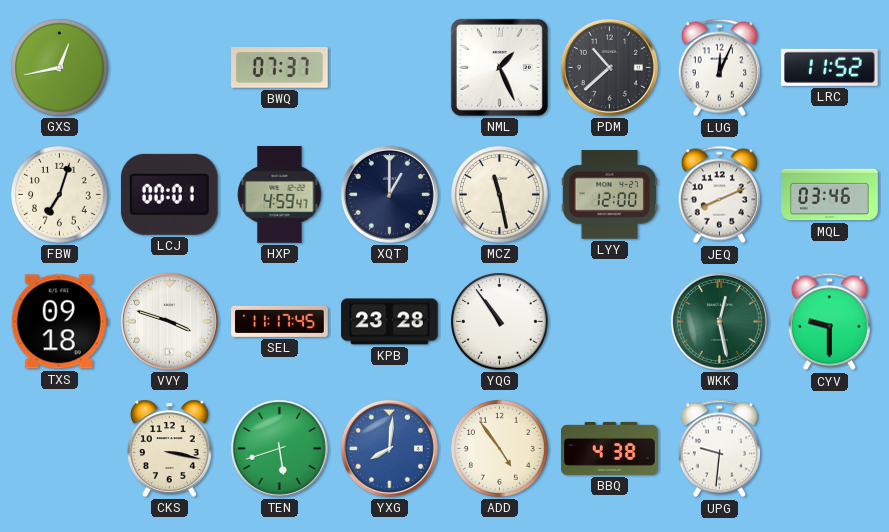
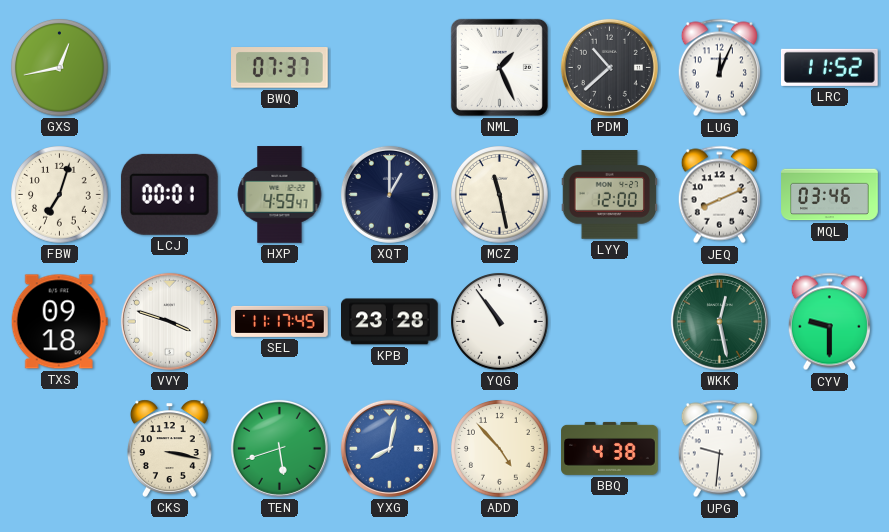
YXG: 8:01 -> 8:02
ADD: 4:54 -> 4:53
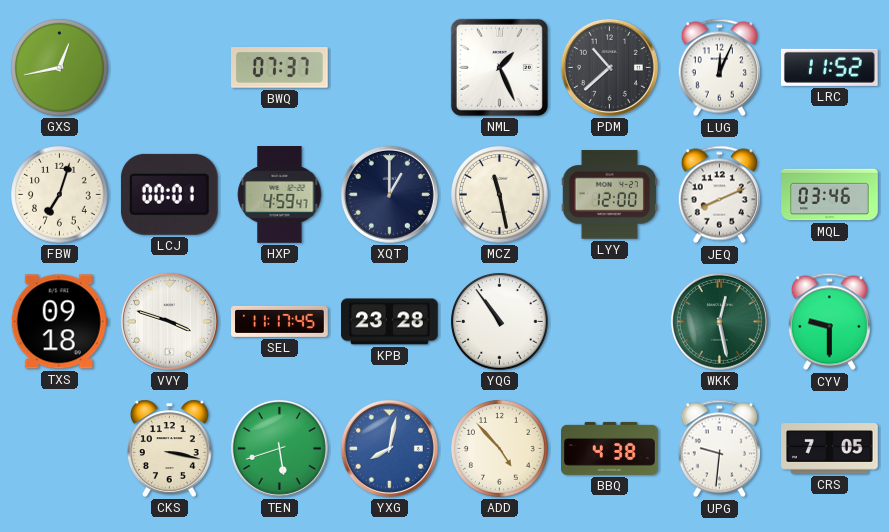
CRS: none -> 7:05
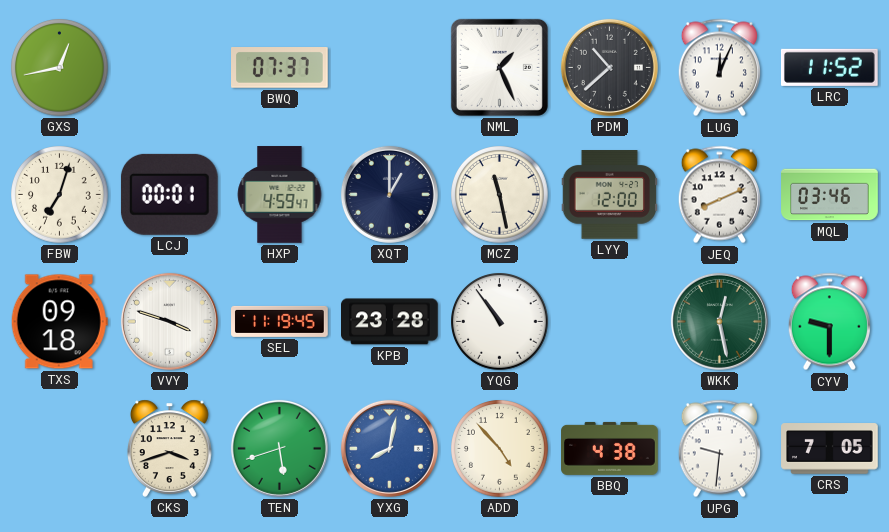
SEL: 11:17 -> 11:19
CKS: 3:17 -> 3:42
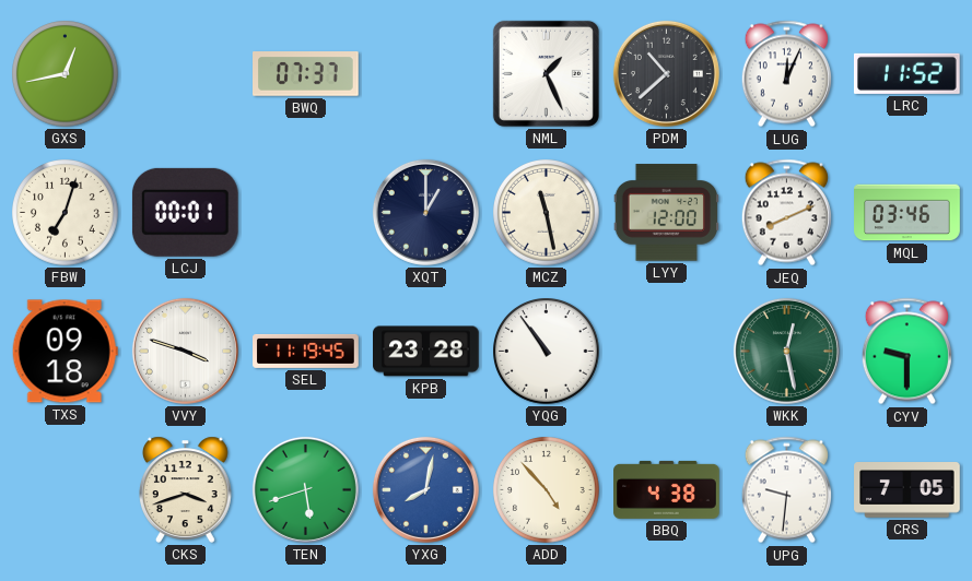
HXP: 4:59 -> none
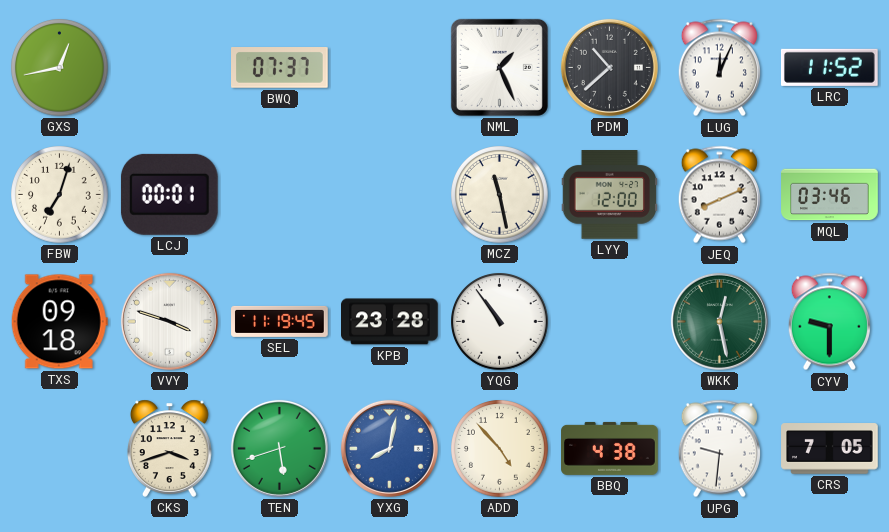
XQT: 1:00 -> none
